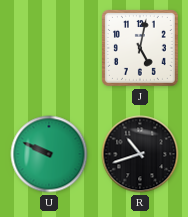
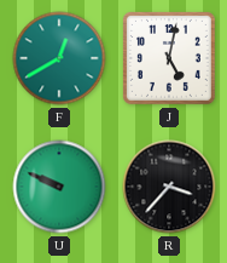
F: none -> 12:40
R: 10:42 -> 3:37
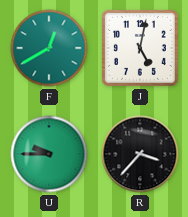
U: 9:49 -> 9:45
